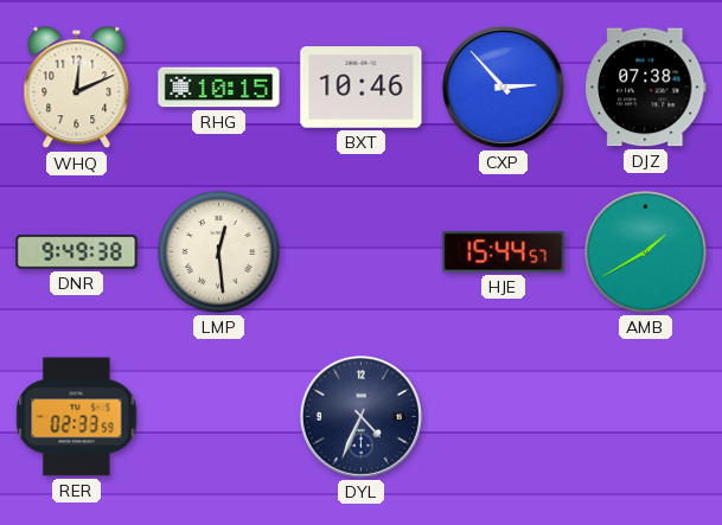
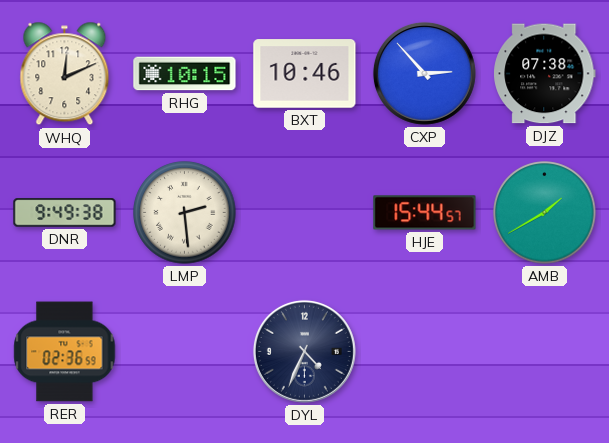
LMP: 12:29 -> 2:29
RER: 02:33 -> 02:36
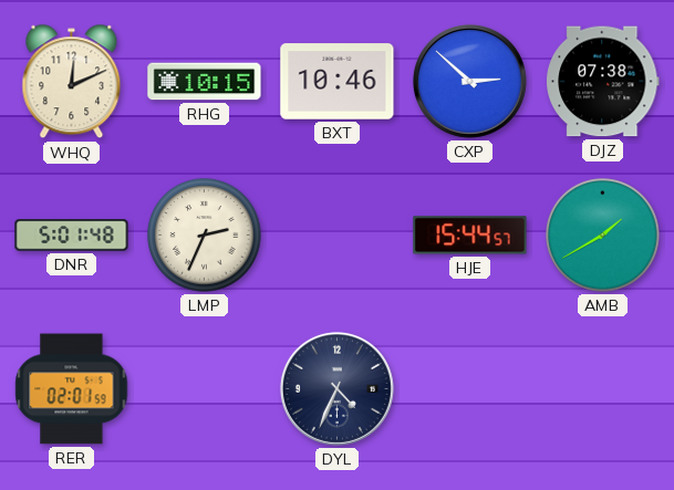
CXP: 2:53 -> 2:52
DNR: 9:49 -> 5:01
LMP: 2:29 -> 2:34
RER: 02:36 -> 02:01
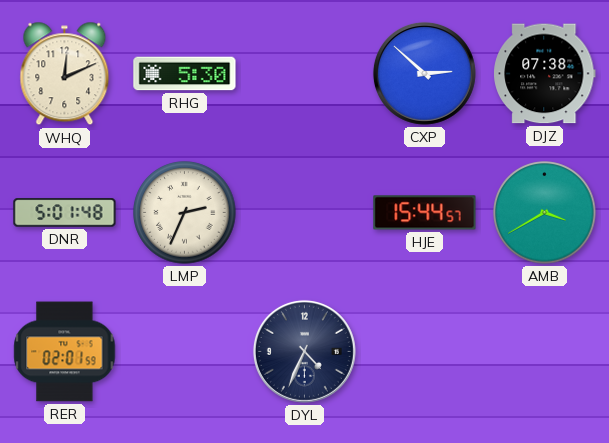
RHG: 10:15 -> 5:30
BXT: 10:46 -> none
AMB: 1:40 -> 3:40
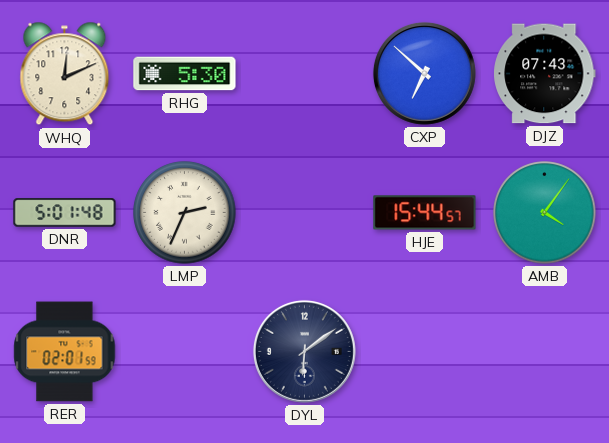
CXP: 2:52 -> 6:52
DJZ: 07:38 -> 07:43
AMB: 3:40 -> 4:06
DYL: 4:34 -> 6:09
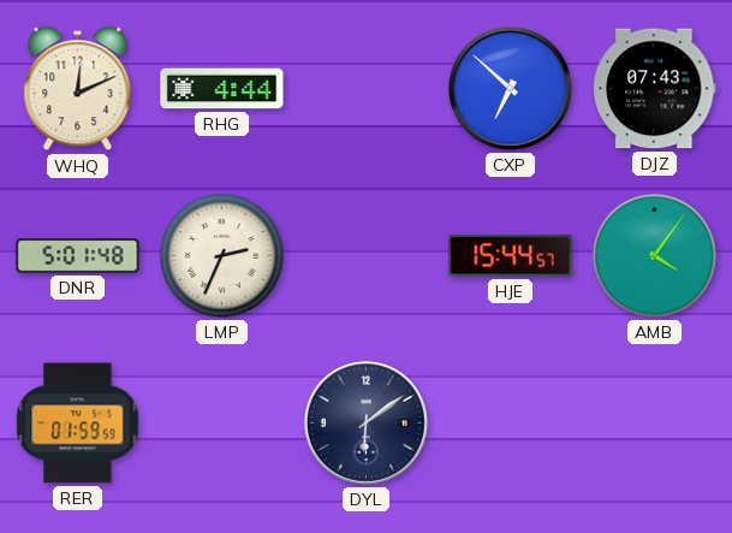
RHG: 5:30 -> 4:44
RER: 02:01 -> 01:59
